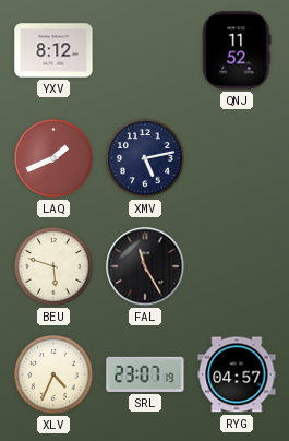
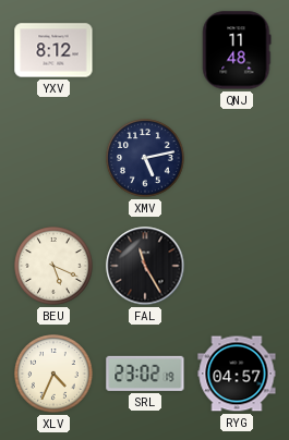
QNJ: 11:52 -> 11:48
LAQ: 1:41 -> none
BEU: 5:48 -> 5:19
SRL: 23:07 -> 23:02
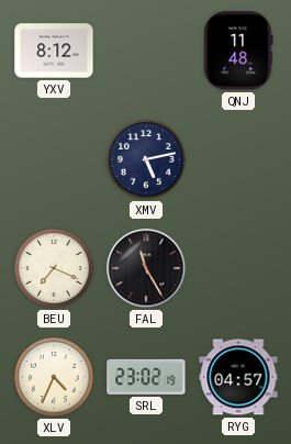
BEU: 5:19 -> 7:19
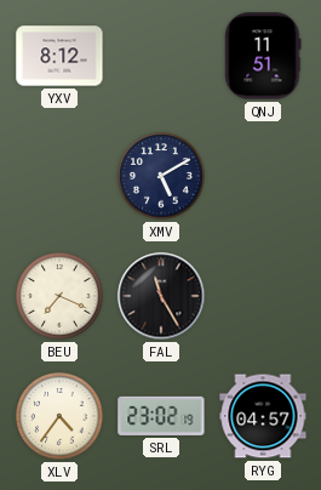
QNJ: 11:48 -> 11:51
XMV: 5:13 -> 5:10
XLV: 4:34 -> 4:36
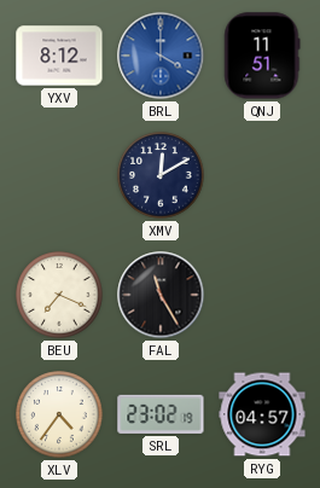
BRL: none -> 4:00
XMV: 5:10 -> 12:10
